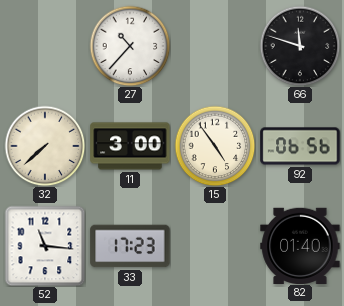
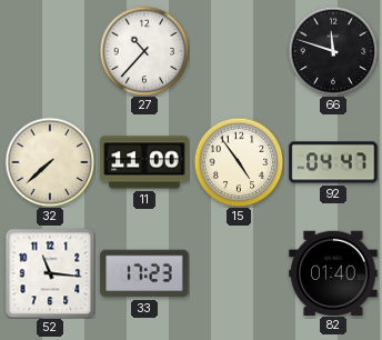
11: 3:00 -> 11:00
92: 06:56 -> 04:47
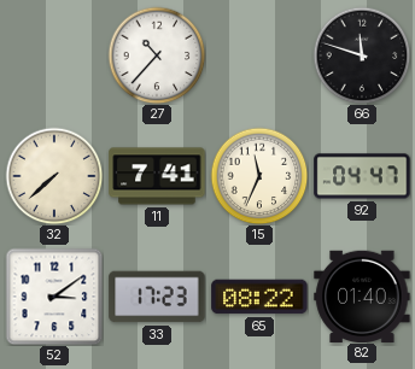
11: 11:00 -> 7:41
15: 4:54 -> 11:34
52: 11:16 -> 3:09
65: none -> 08:22
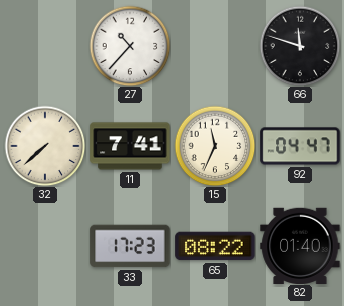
52: 3:09 -> none
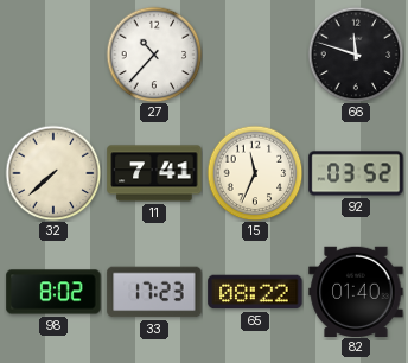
92: 04:47 -> 03:52
98: none -> 8:02
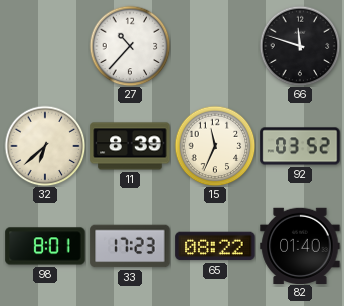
32: 7:38 -> 6:38
11: 7:41 -> 8:39
98: 8:02 -> 8:01
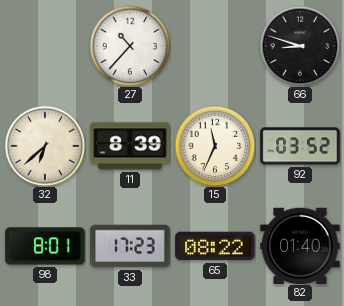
66: 11:48 -> 8:48
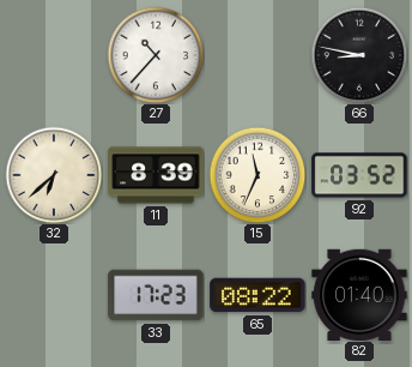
66: 8:48 -> 8:47
98: 8:01 -> none
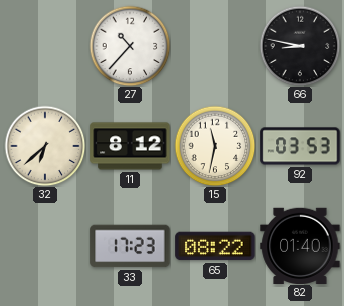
11: 8:39 -> 8:12
15: 11:34 -> 11:32
92: 03:52 -> 03:53
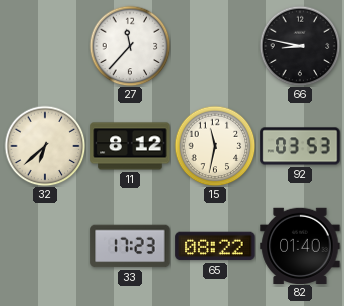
27: 10:37 -> 11:37
